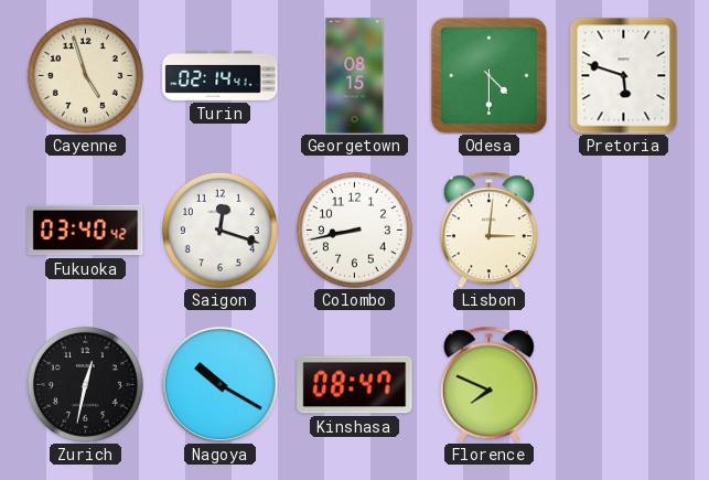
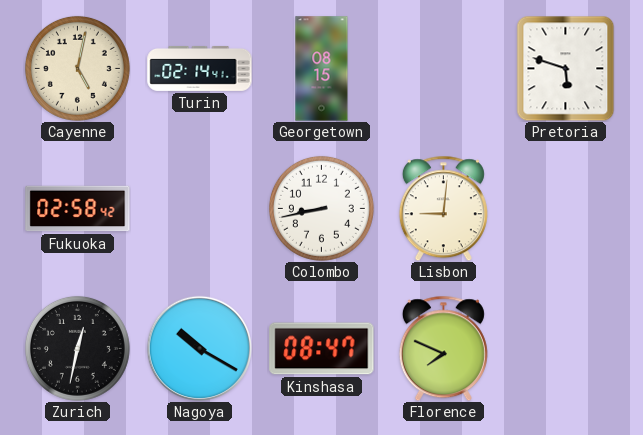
Cayenne: 4:57 -> 5:02
Odesa: 4:30 -> none
Fukuoka: 03:40 -> 02:58
Saigon: 12:18 -> none
Lisbon: 3:01 -> 9:01
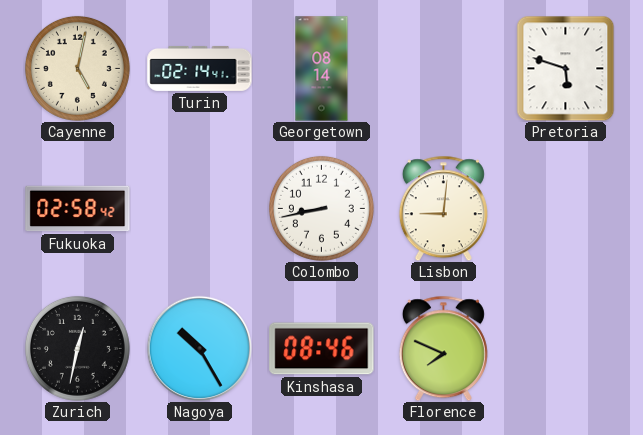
Georgetown: 08:15 -> 08:14
Nagoya: 10:20 -> 10:25
Kinshasa: 08:47 -> 08:46
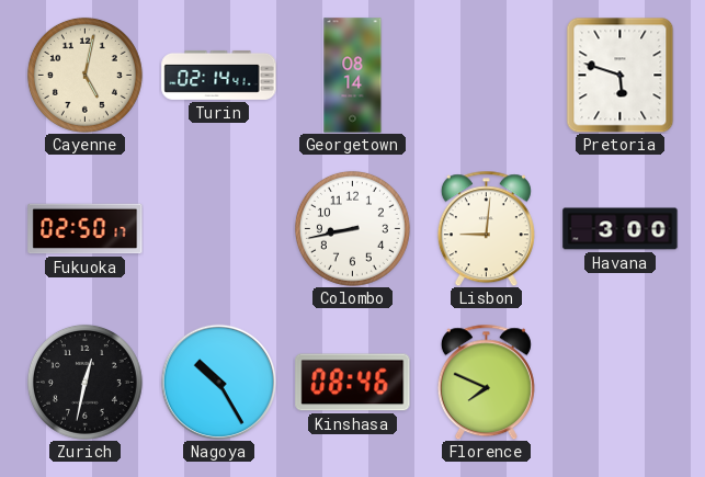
Fukuoka: 02:58 -> 02:50
Havana: none -> 3:00
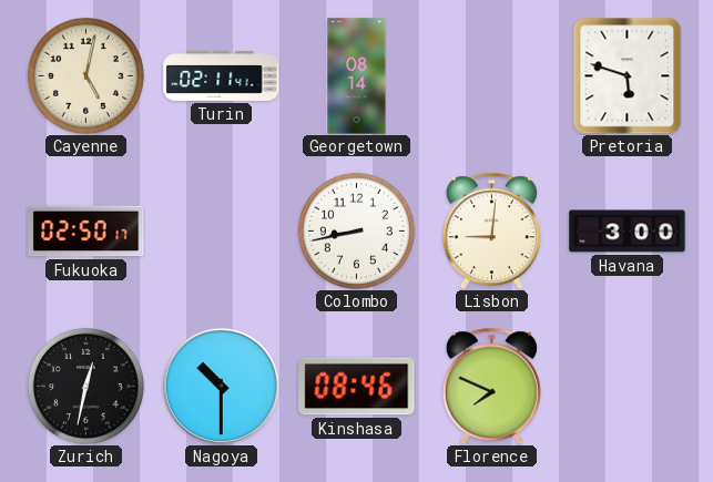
Turin: 02:14 -> 02:11
Nagoya: 10:25 -> 10:30
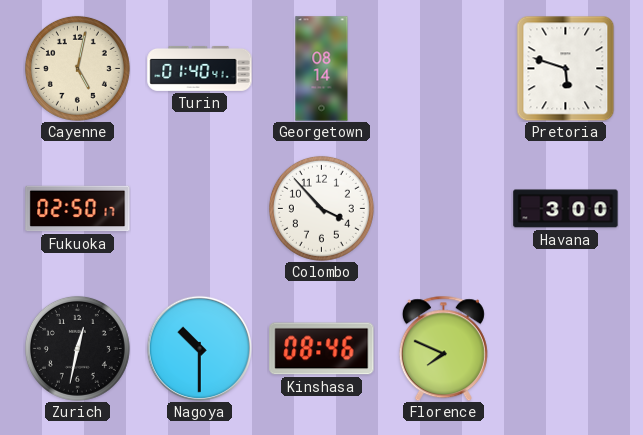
Turin: 02:11 -> 01:40
Colombo: 8:43 -> 3:53
Lisbon: 9:01 -> none
